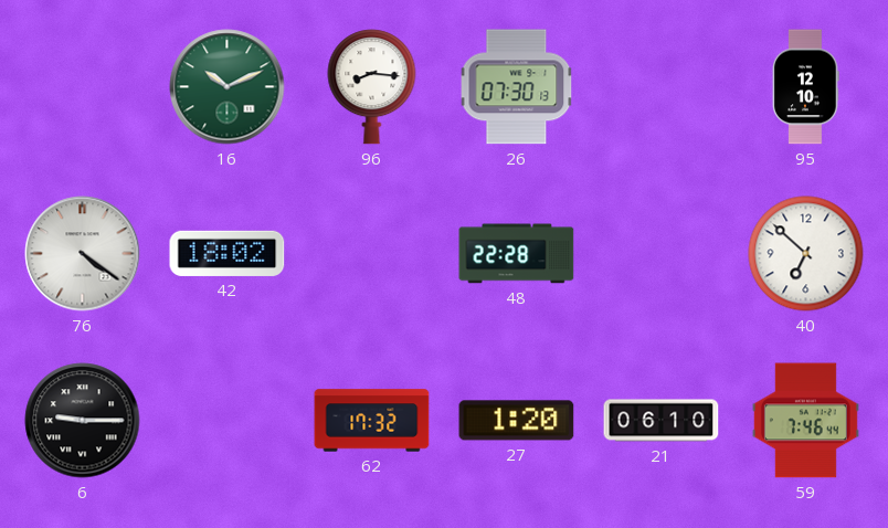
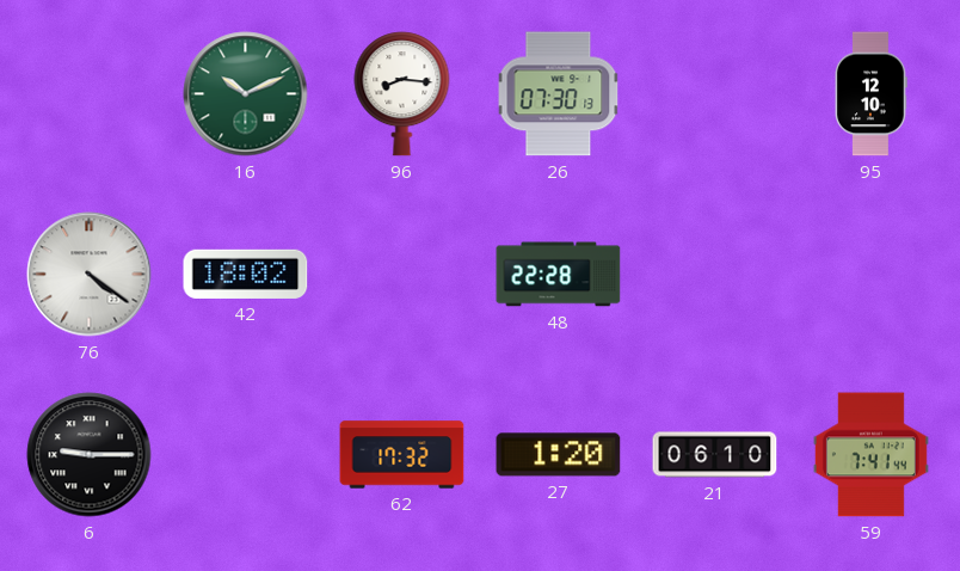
40: 6:52 -> none
59: 7:46 -> 7:41
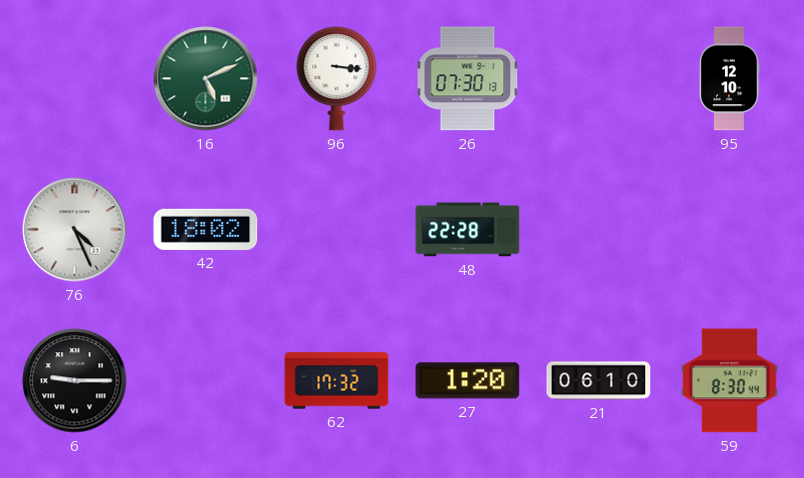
16: 10:11 -> 5:11
96: 8:16 -> 3:16
76: 4:21 -> 4:26
59: 7:41 -> 8:30
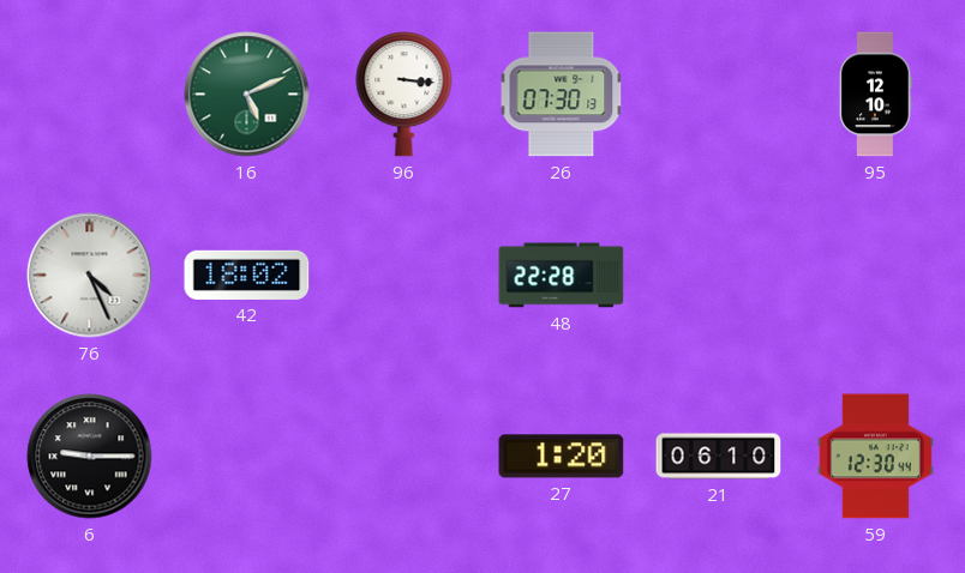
62: 17:32 -> none
59: 8:30 -> 12:30
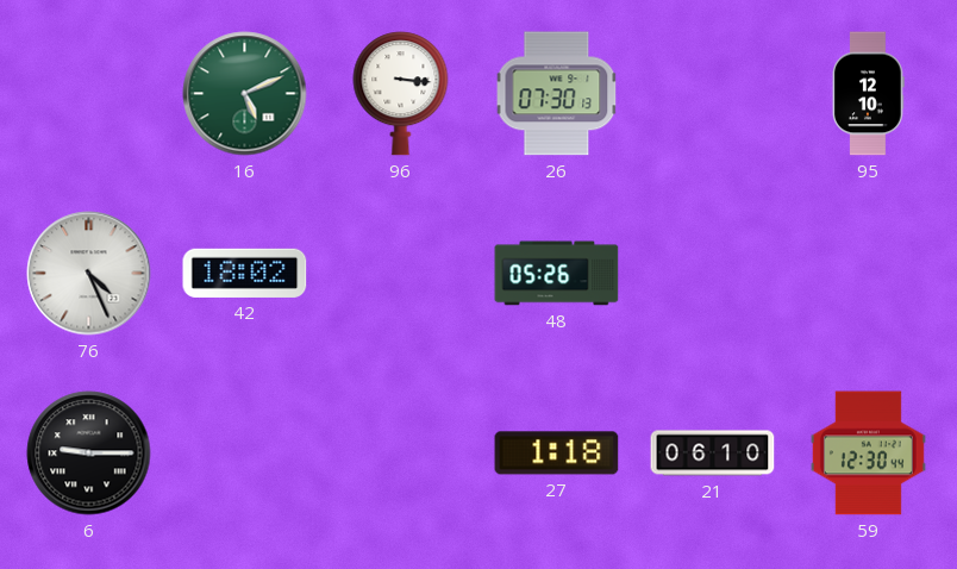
48: 22:28 -> 05:26
27: 1:20 -> 1:18
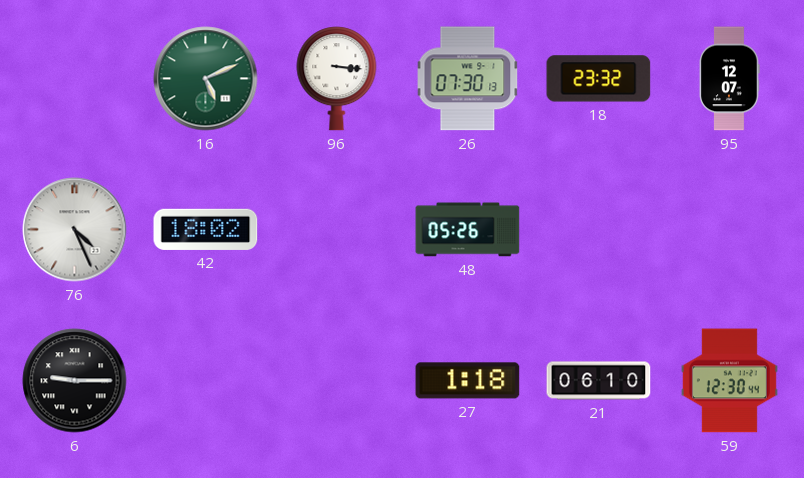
18: none -> 23:32
95: 12:10 -> 12:07
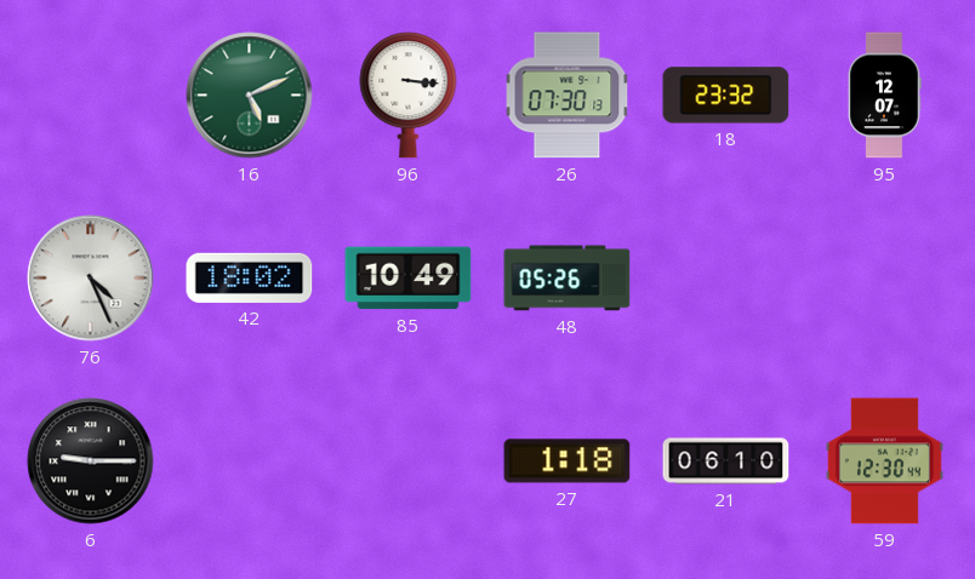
85: none -> 10:49
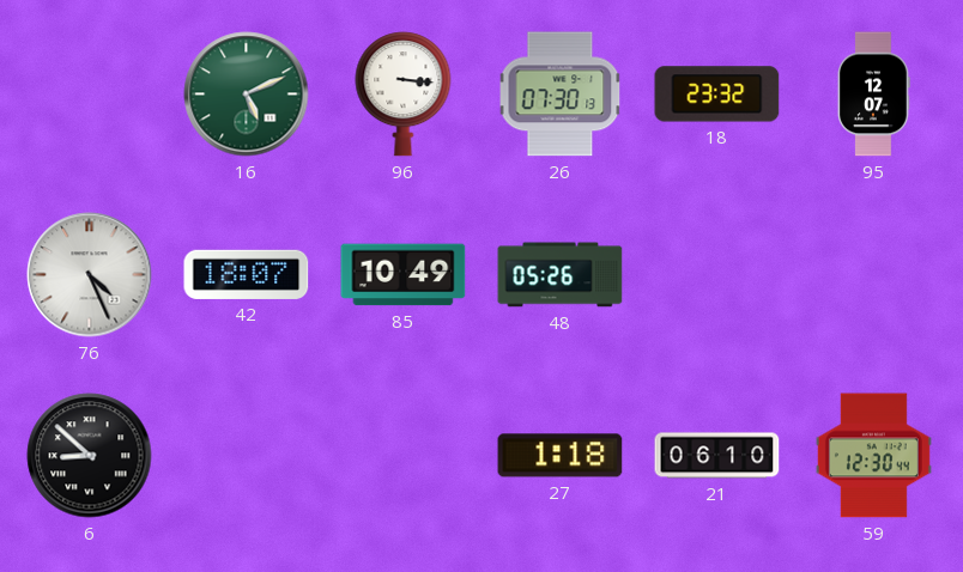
42: 18:02 -> 18:07
6: 9:15 -> 8:52
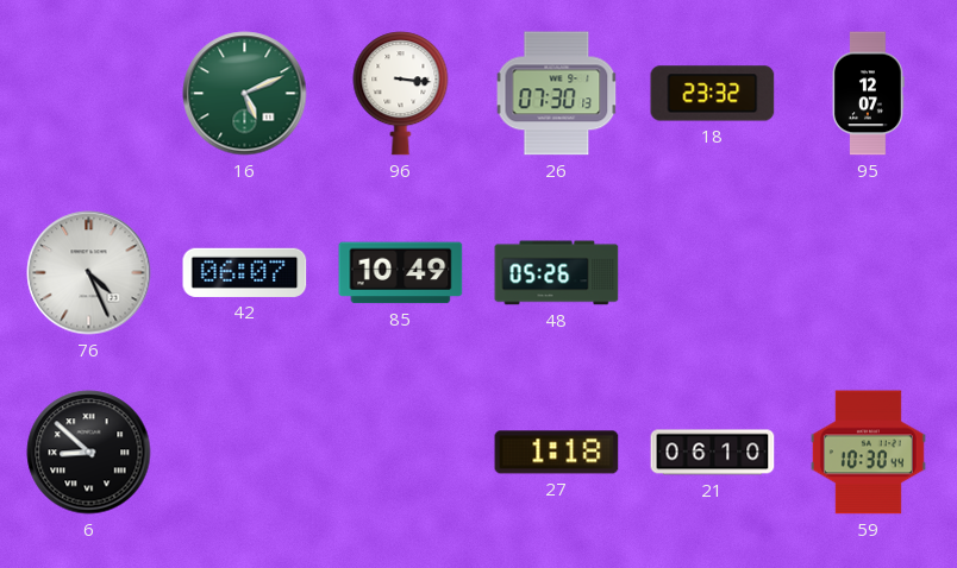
42: 18:07 -> 06:07
59: 12:30 -> 10:30
